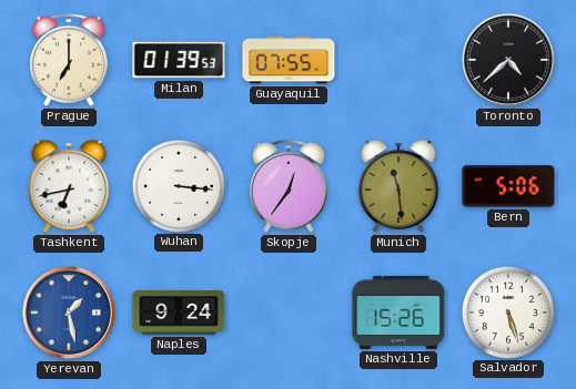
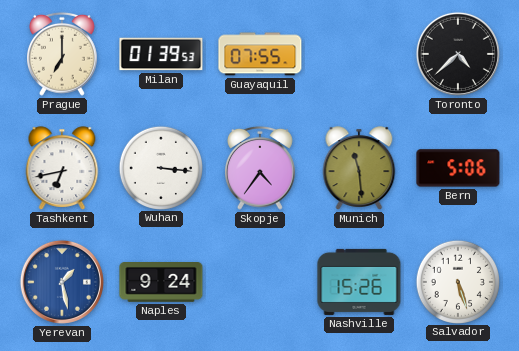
Skopje: 12:36 -> 4:36
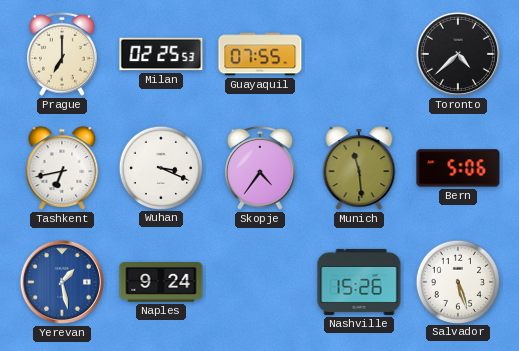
Milan: 01:39 -> 02:25
Wuhan: 3:16 -> 3:19
